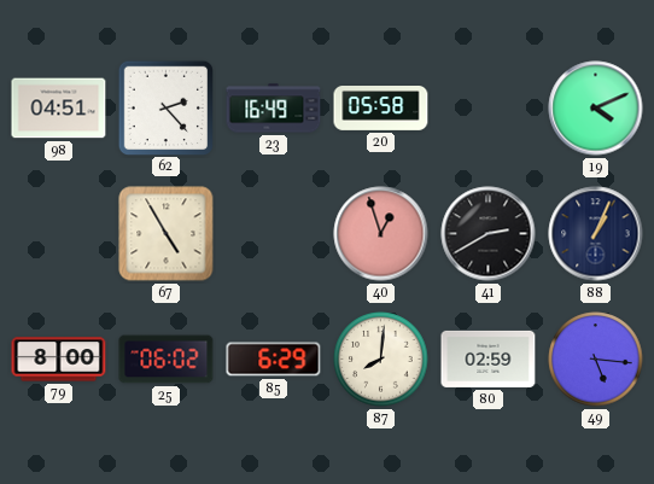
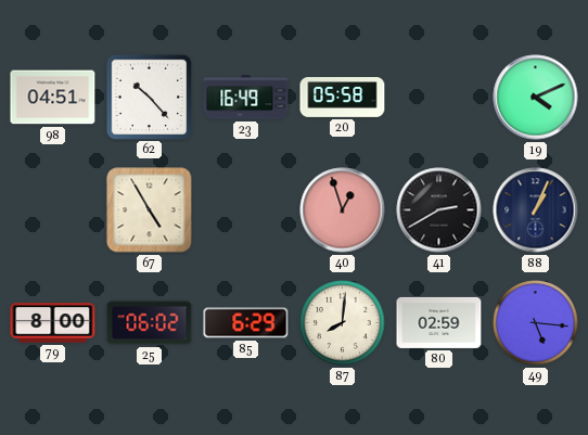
62: 2:23 -> 10:23
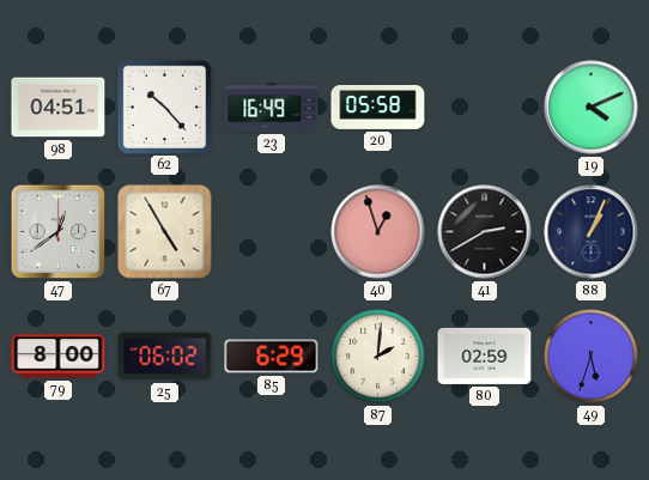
47: none -> 12:39
87: 8:01 -> 2:01
49: 5:16 -> 5:33
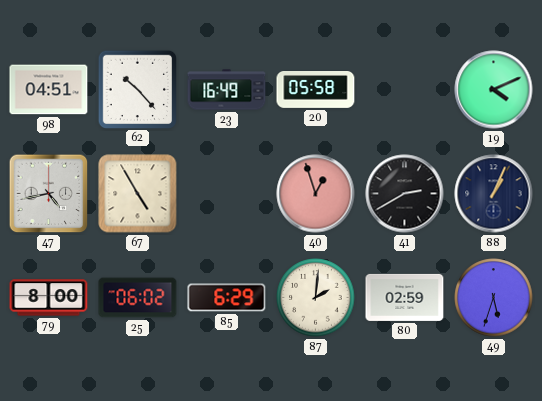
47: 12:39 -> 4:43
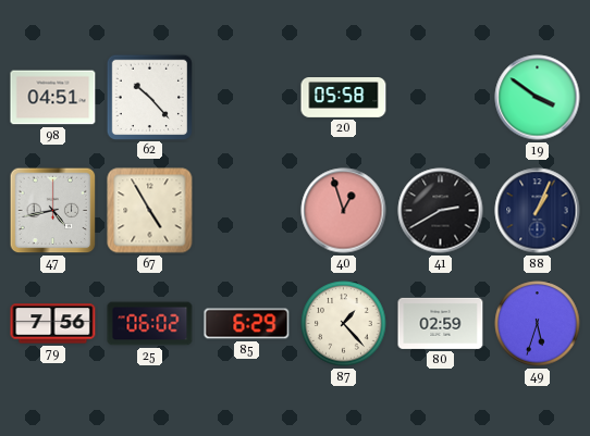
23: 16:49 -> none
19: 4:11 -> 3:51
79: 8:00 -> 7:56
87: 2:01 -> 1:23
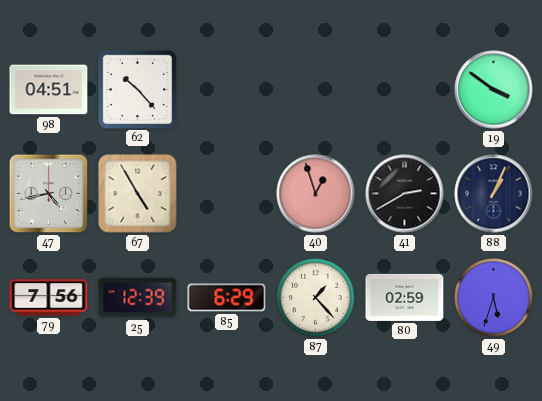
20: 05:58 -> none
25: 06:02 -> 12:39
